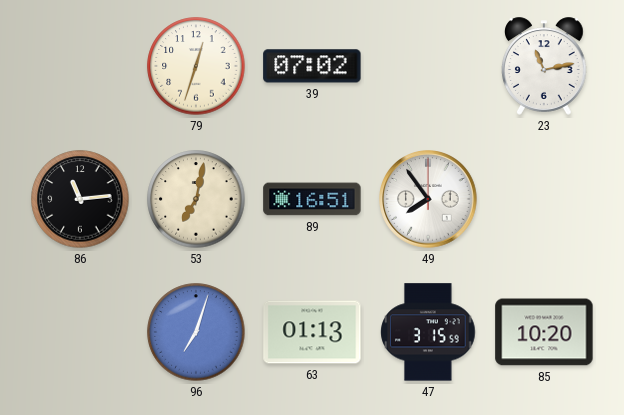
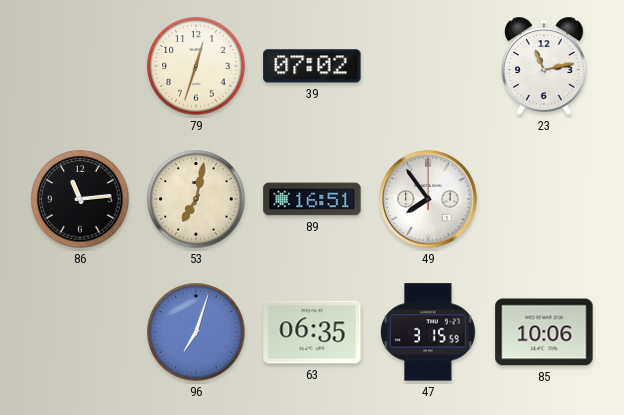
63: 01:13 -> 06:35
85: 10:20 -> 10:06
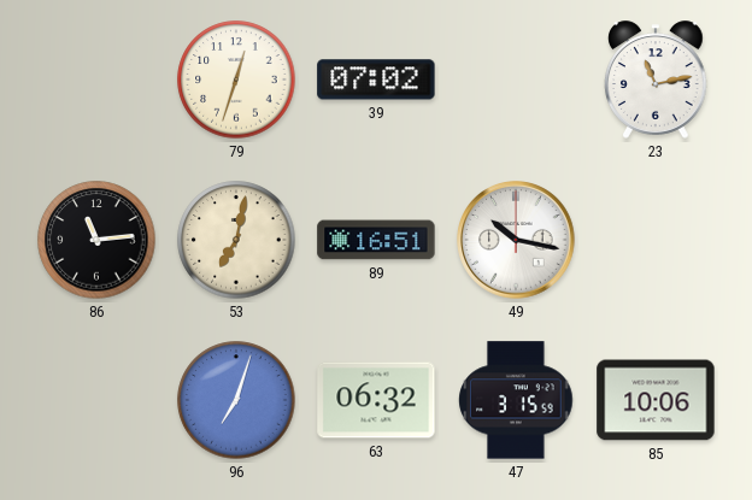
49: 7:54 -> 10:17
63: 06:35 -> 06:32
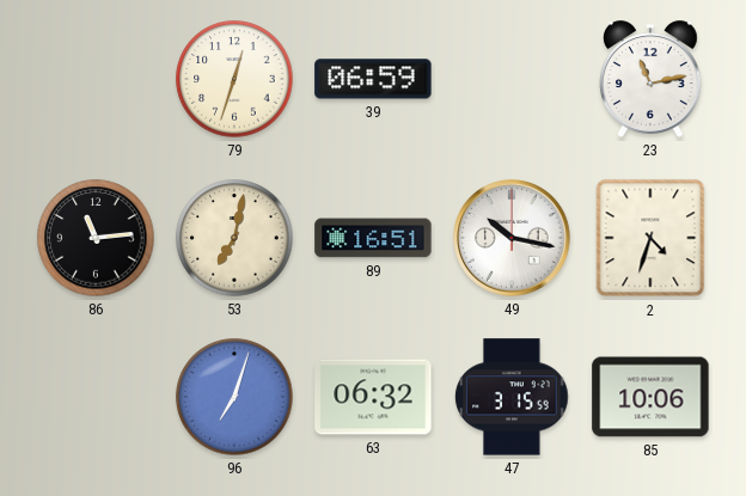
39: 07:02 -> 06:59
2: none -> 4:33
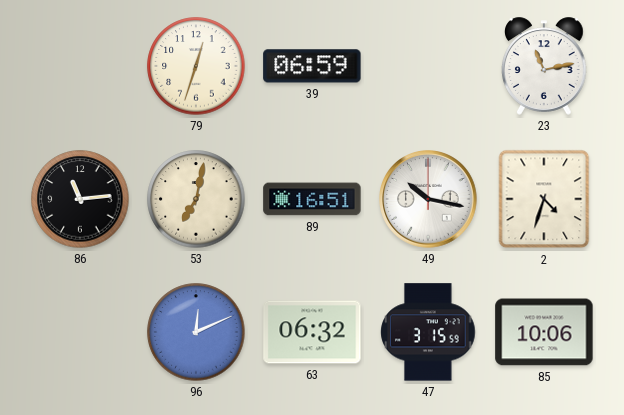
96: 7:03 -> 12:11
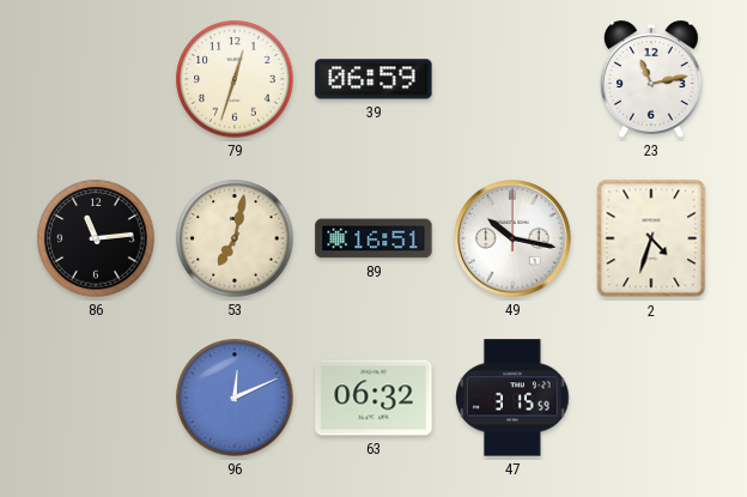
85: 10:06 -> none
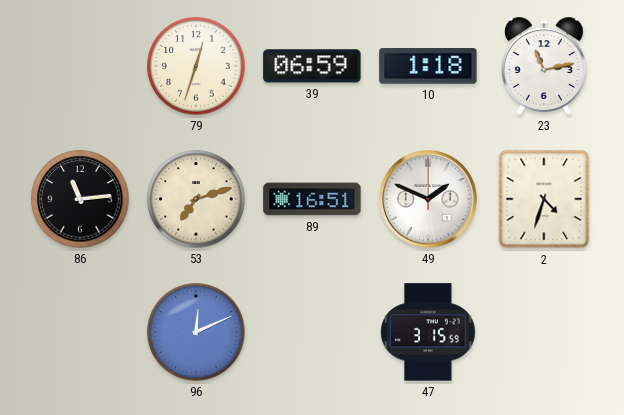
10: none -> 1:18
53: 7:02 -> 7:12
49: 10:17 -> 1:49
63: 06:32 -> none
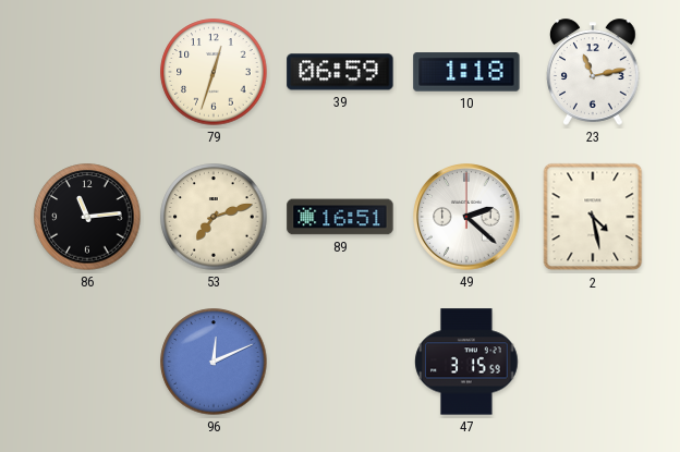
49: 1:49 -> 2:22
2: 4:33 -> 4:28
